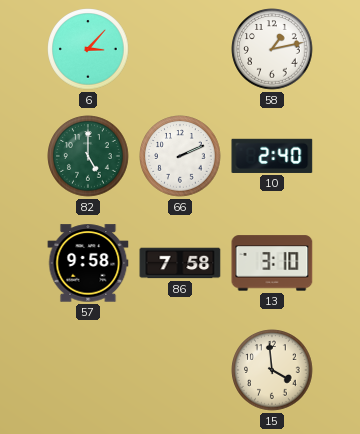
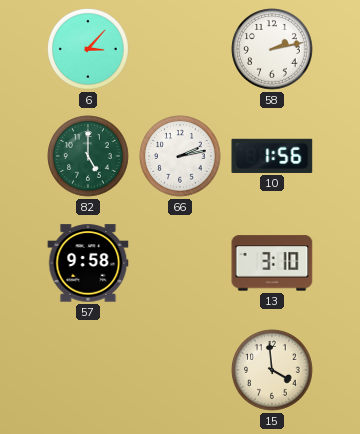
58: 1:13 -> 2:13
66: 2:11 -> 2:13
10: 2:40 -> 1:56
86: 7:58 -> none
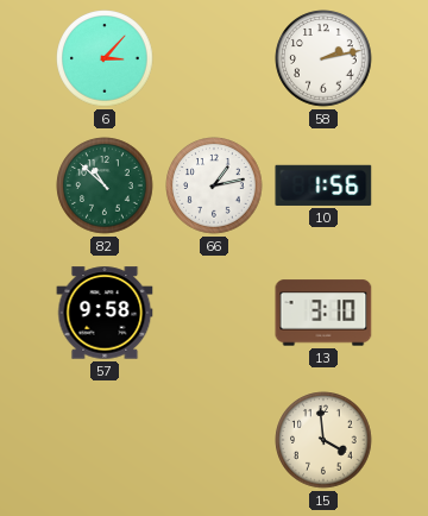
82: 5:00 -> 10:52
66: 2:13 -> 1:13
